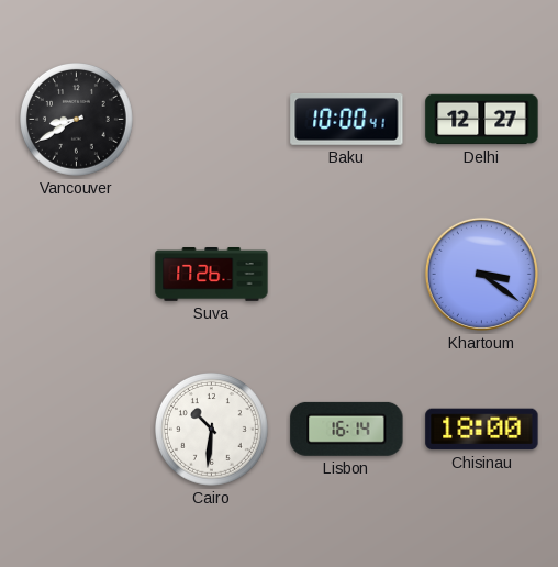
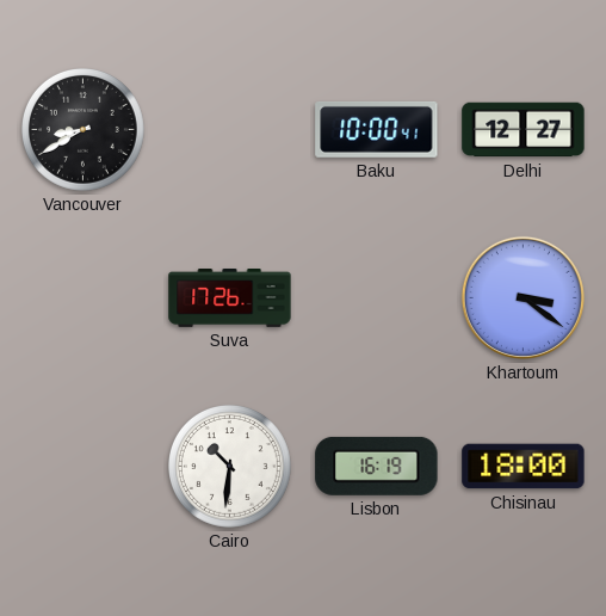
Lisbon: 16:14 -> 16:19
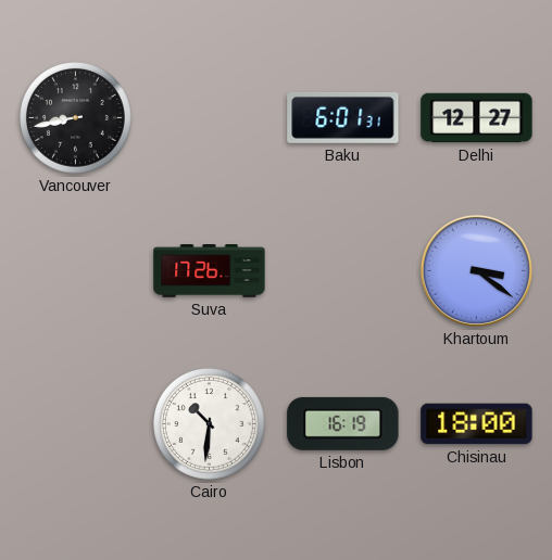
Vancouver: 8:40 -> 8:43
Baku: 10:00 -> 6:01
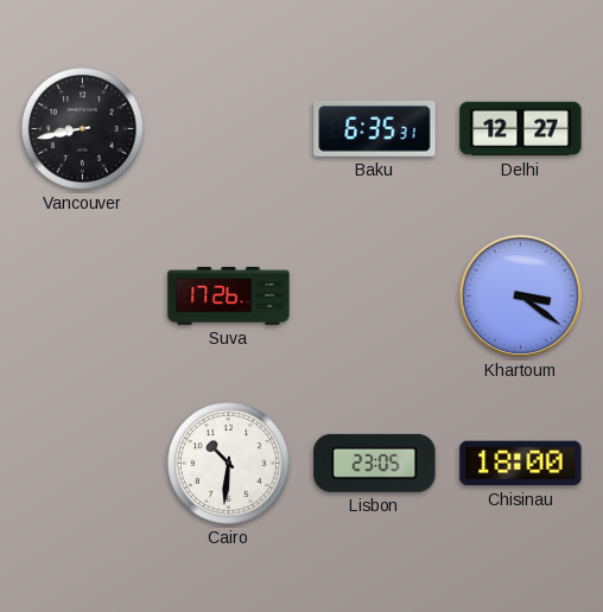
Baku: 6:01 -> 6:35
Lisbon: 16:19 -> 23:05
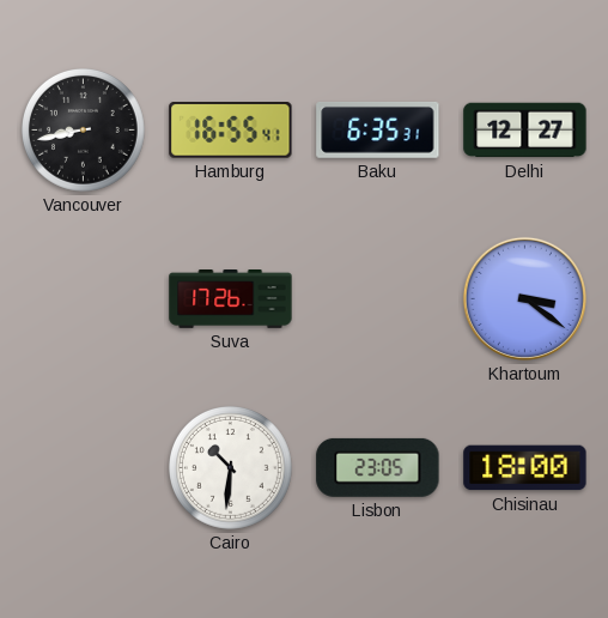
Hamburg: none -> 16:55
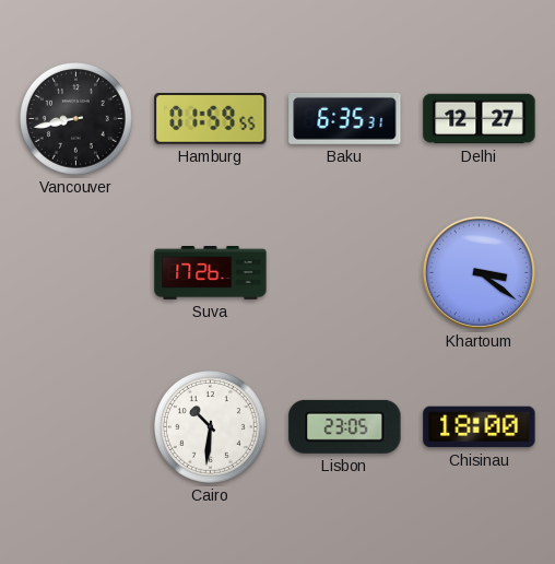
Hamburg: 16:55 -> 01:59
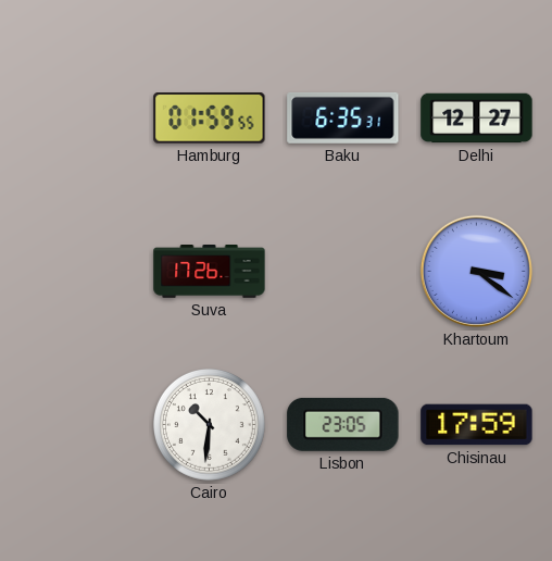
Vancouver: 8:43 -> none
Chisinau: 18:00 -> 17:59
